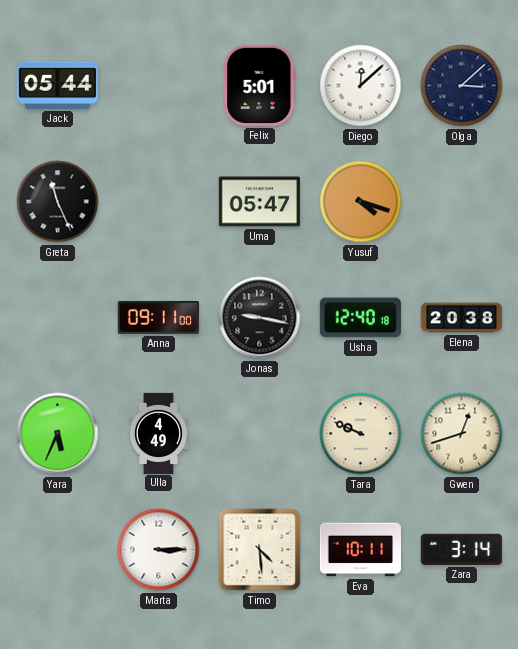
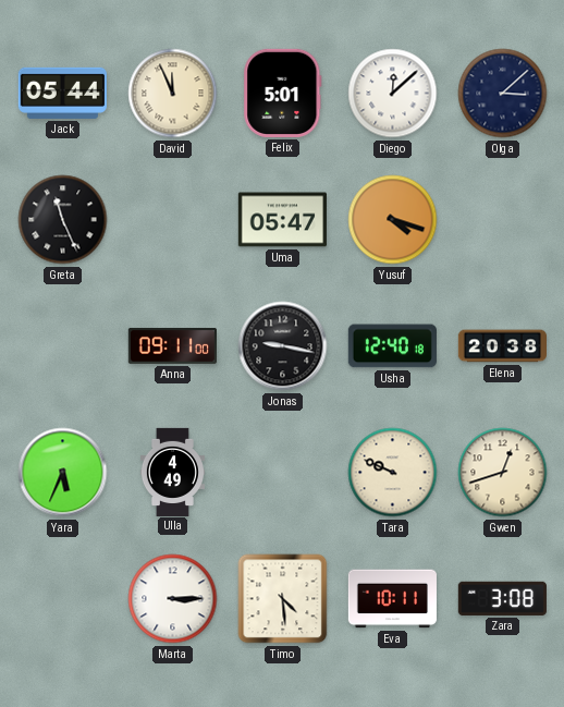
David: none -> 11:56
Zara: 3:14 -> 3:08
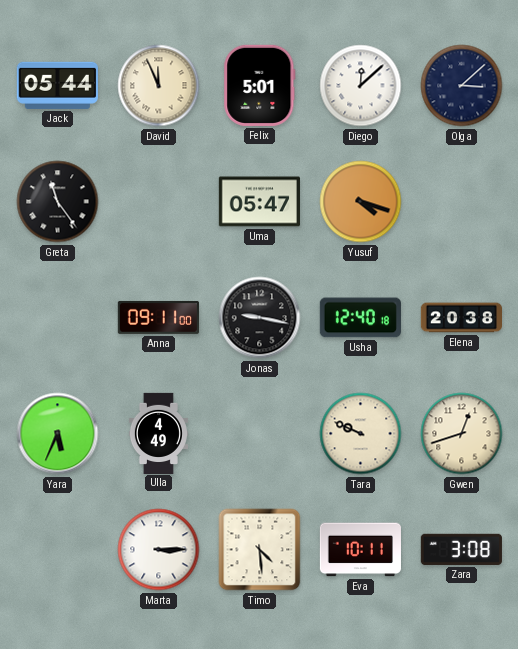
Greta: 11:26 -> 11:24
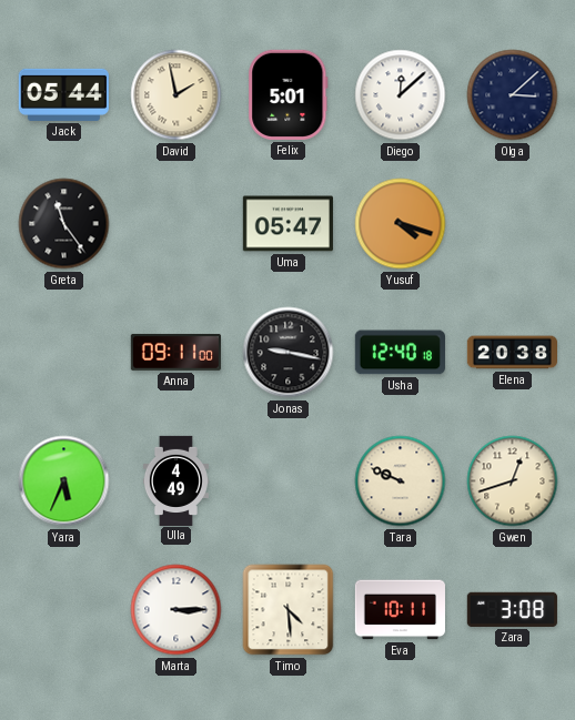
David: 11:56 -> 1:58
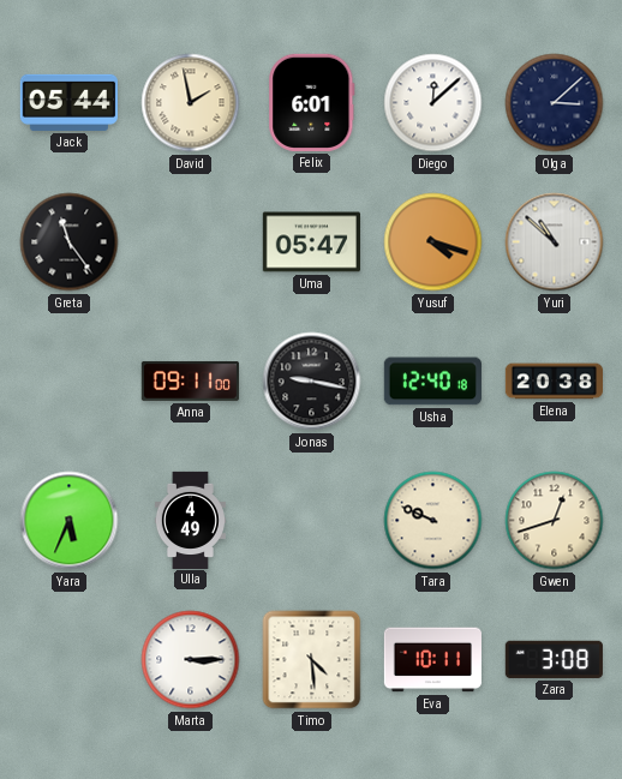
Felix: 5:01 -> 6:01
Yuri: none -> 10:52
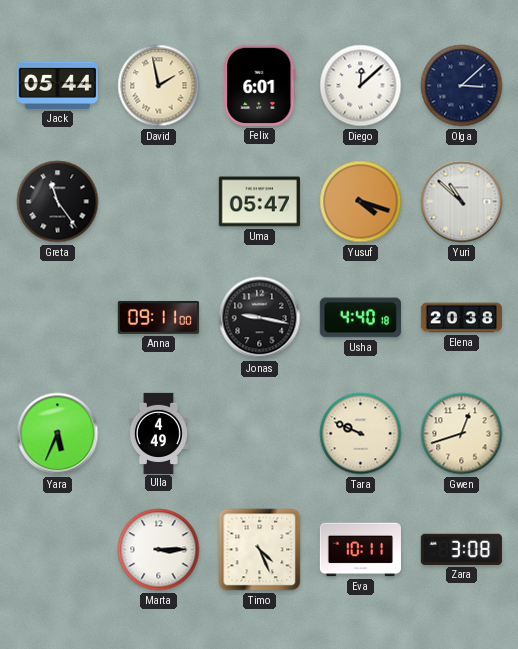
Usha: 12:40 -> 4:40
Timo: 4:29 -> 4:26
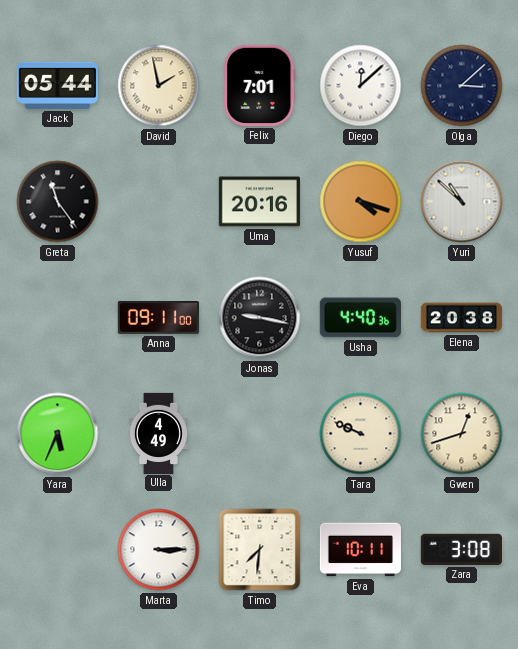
Felix: 6:01 -> 7:01
Uma: 05:47 -> 20:16
Usha: 4:40:18 -> 4:40:36
Timo: 4:26 -> 7:31
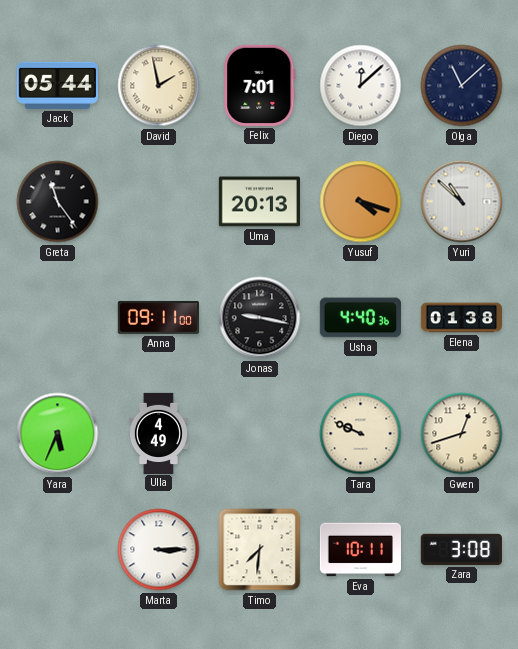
Olga: 3:08 -> 11:08
Uma: 20:16 -> 20:13
Elena: 20:38 -> 01:38
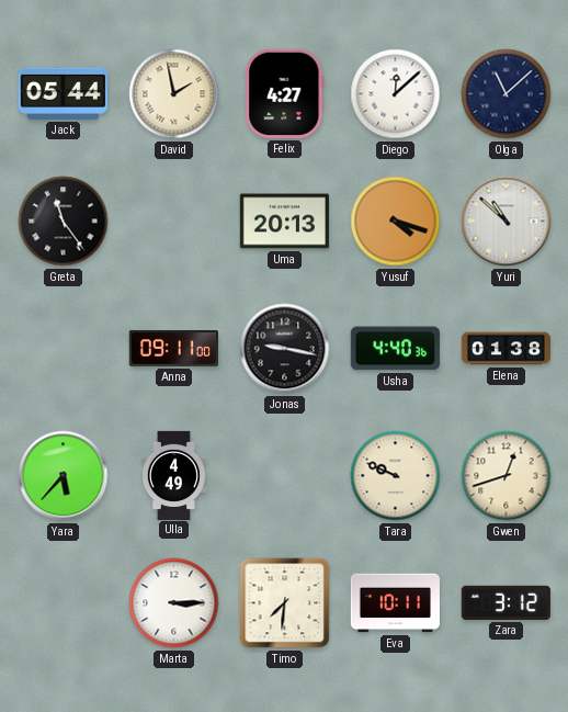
Felix: 7:01 -> 4:27
Yara: 5:34 -> 5:37
Zara: 3:08 -> 3:12
